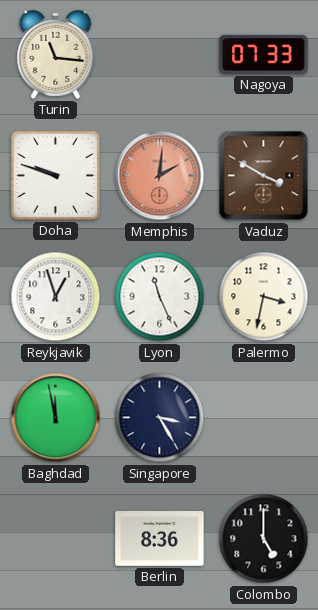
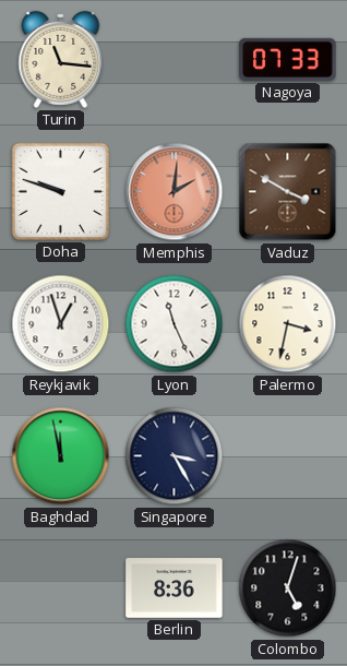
Colombo: 5:00 -> 5:03
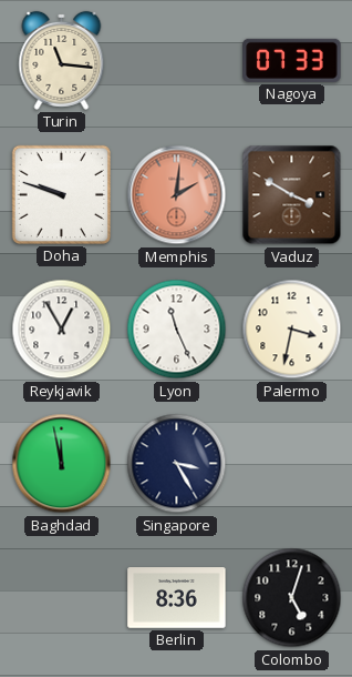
Reykjavik: 12:57 -> 12:55
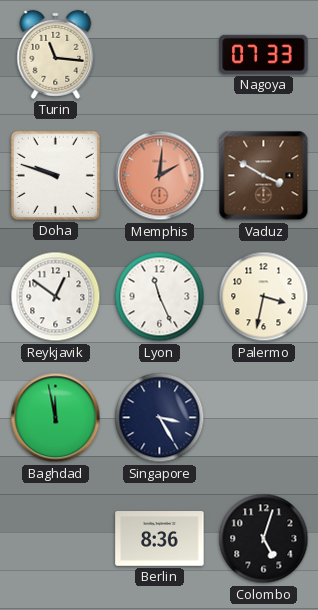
Reykjavik: 12:55 -> 12:51
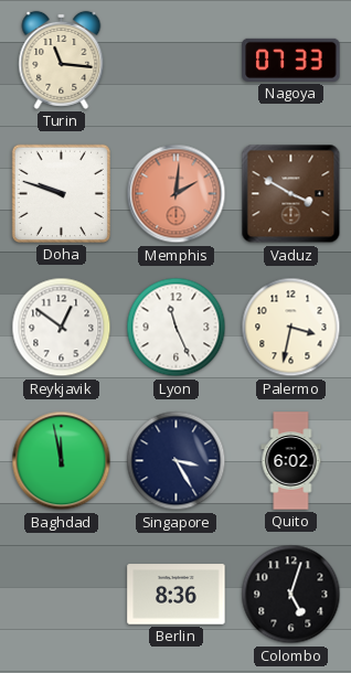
Quito: none -> 6:02
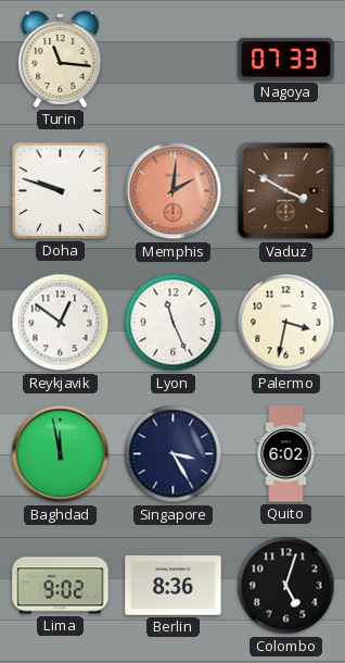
Lima: none -> 9:02
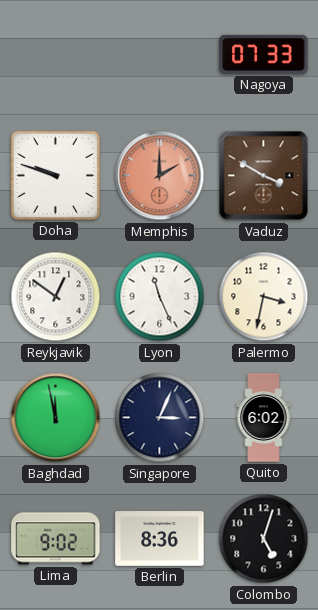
Turin: 11:16 -> none
Memphis: 2:01 -> 2:00
Singapore: 3:25 -> 3:04
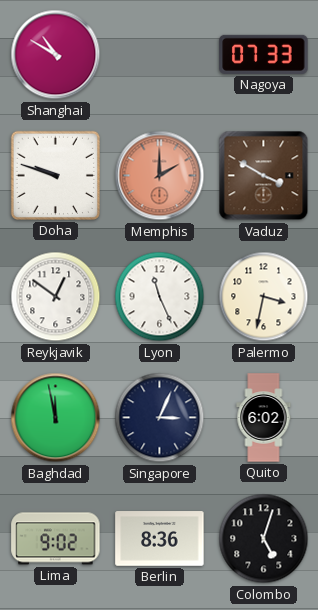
Shanghai: none -> 10:50
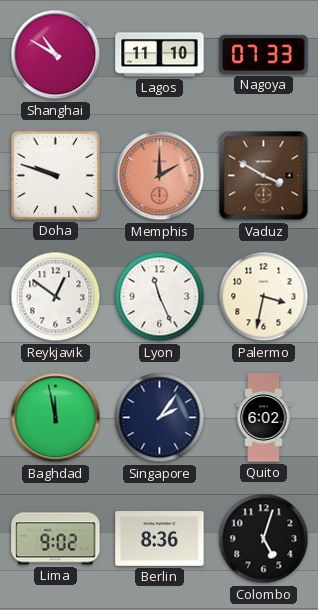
Lagos: none -> 11:10
Singapore: 3:04 -> 2:06
